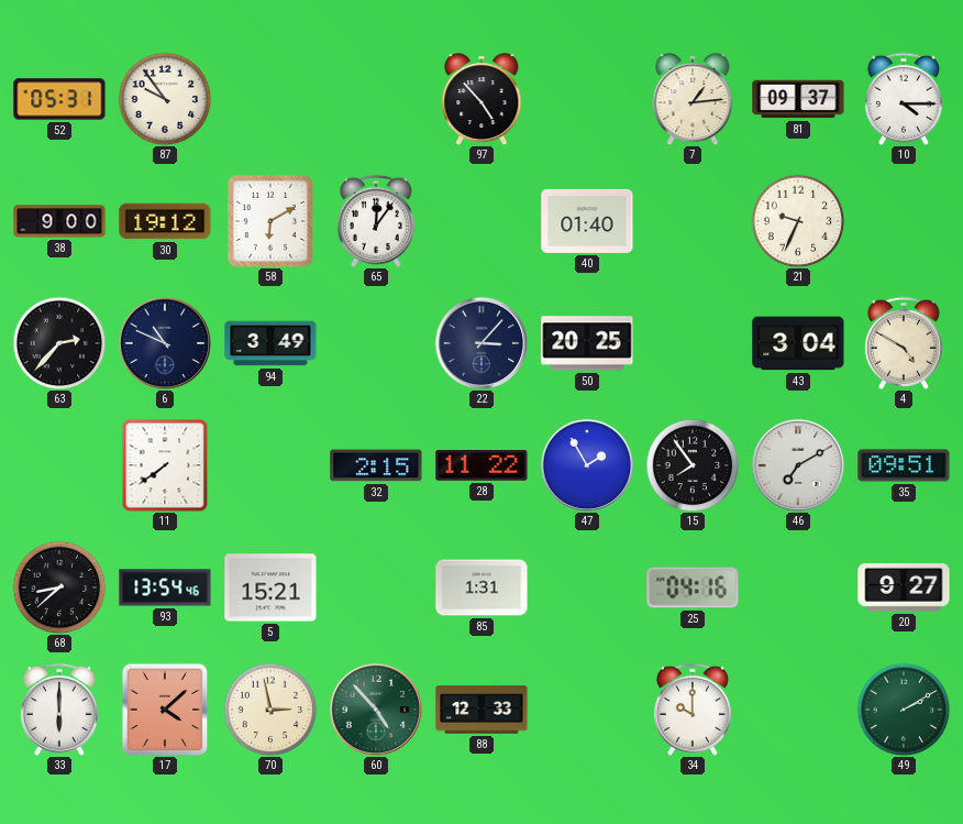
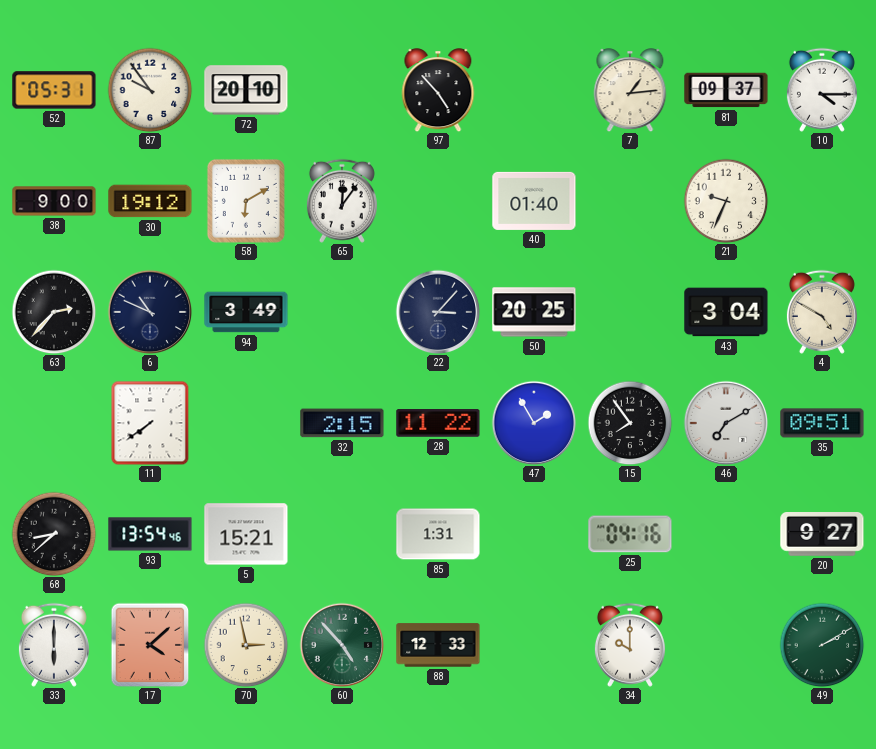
72: none -> 20:10
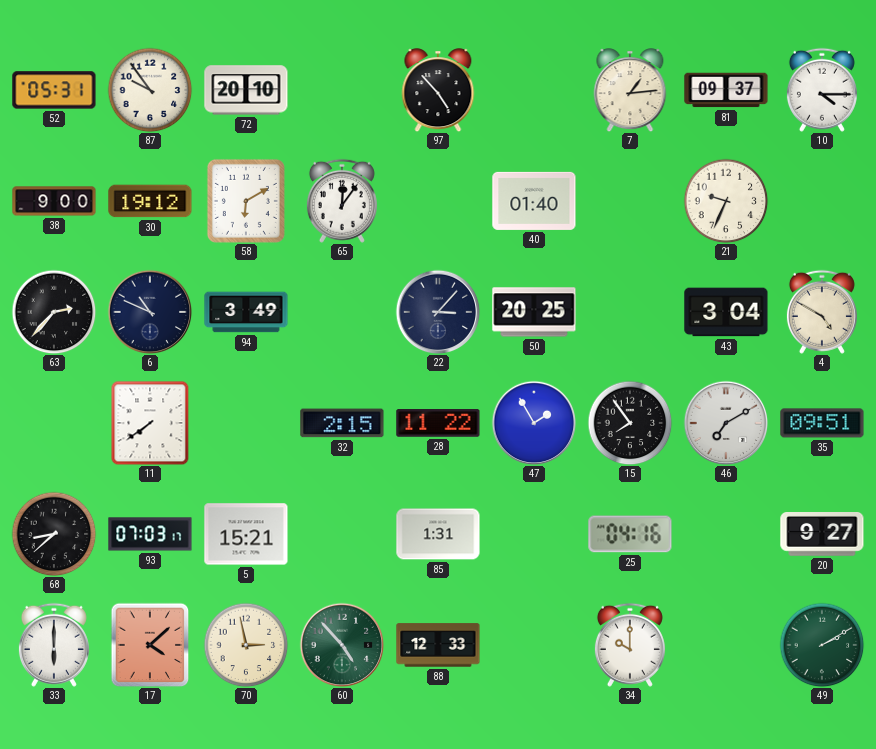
93: 13:54 -> 07:03
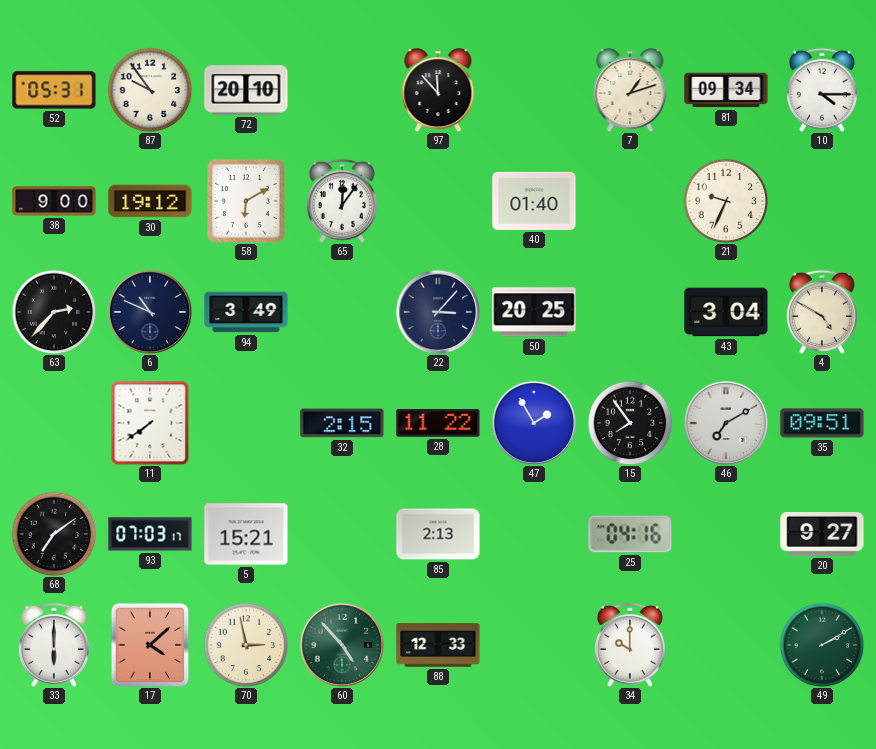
97: 4:53 -> 11:53
7: 1:14 -> 1:12
81: 09:37 -> 09:34
68: 8:38 -> 7:09
85: 1:31 -> 2:13
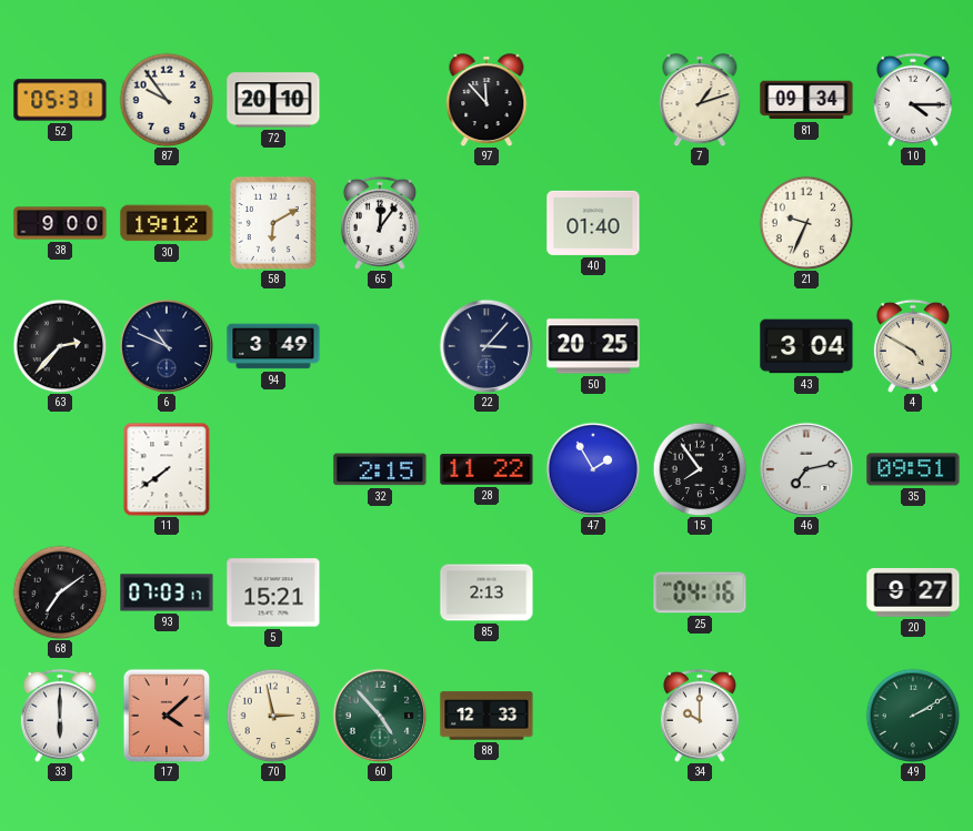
46: 7:10 -> 7:13
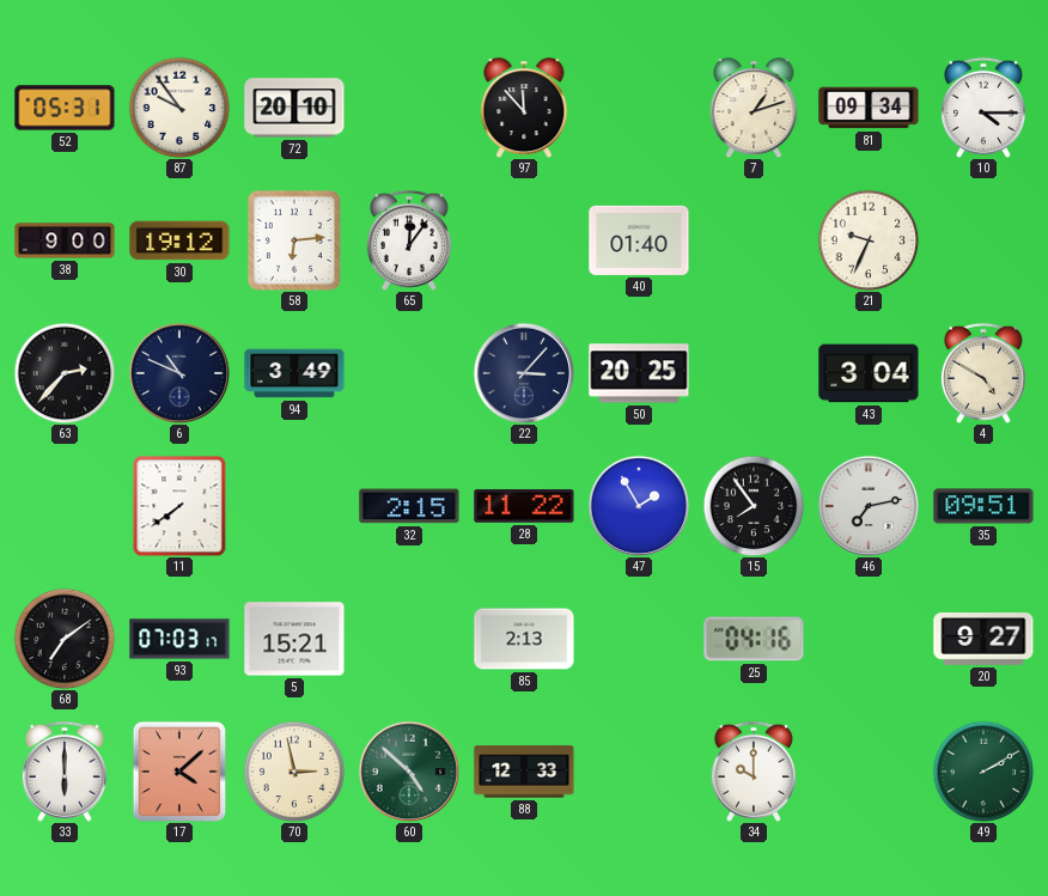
58: 6:10 -> 6:14
60: 4:53 -> 4:52
